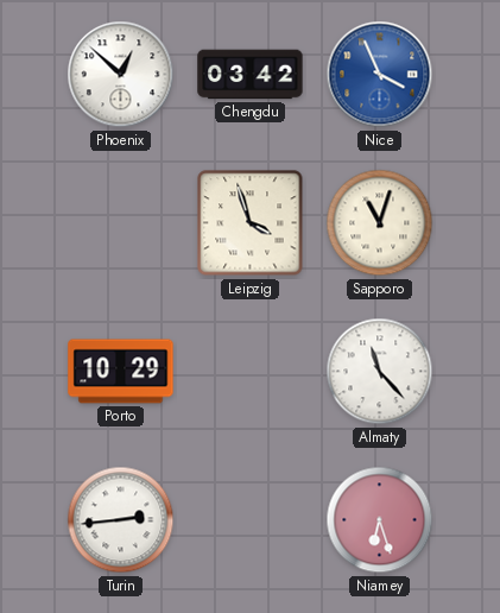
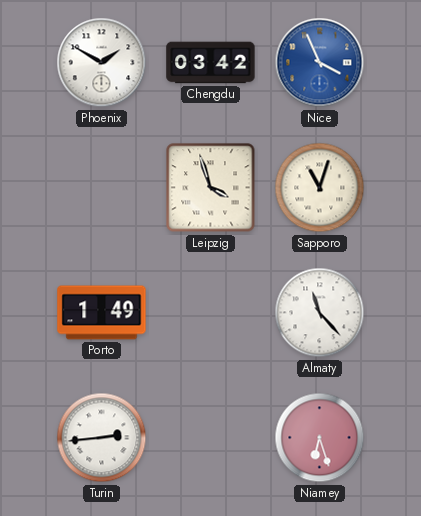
Phoenix: 12:52 -> 1:50
Porto: 10:29 -> 1:49
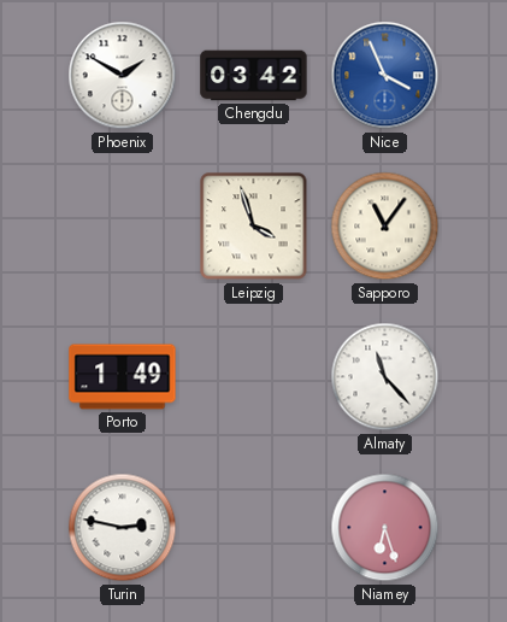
Sapporo: 11:03 -> 11:06
Turin: 2:44 -> 2:47
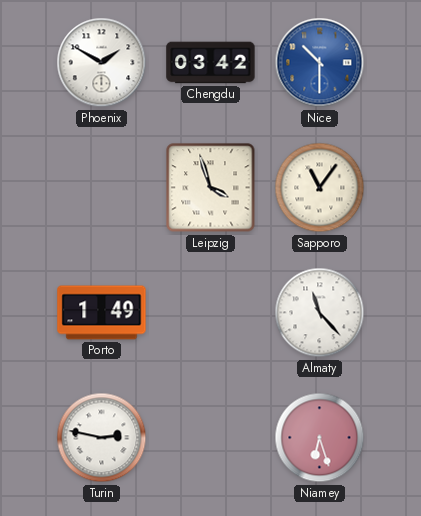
Nice: 3:56 -> 10:30
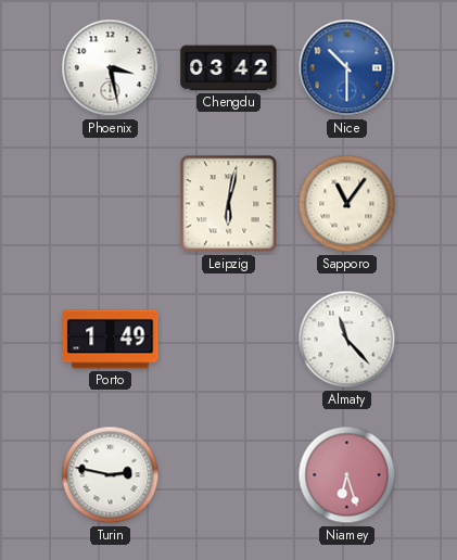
Phoenix: 1:50 -> 3:28
Leipzig: 3:57 -> 6:02
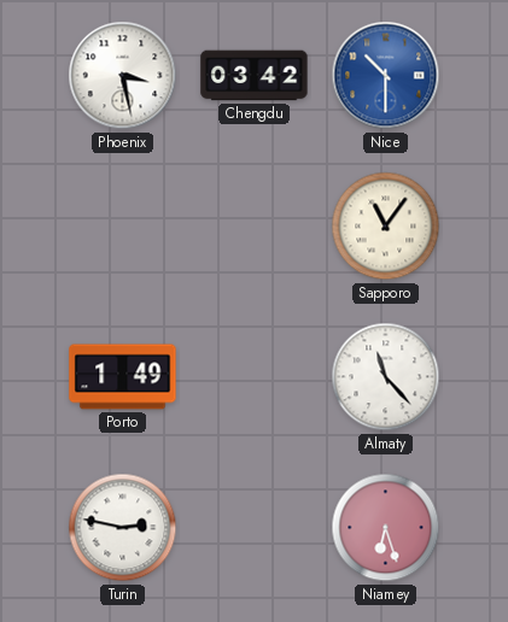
Leipzig: 6:02 -> none
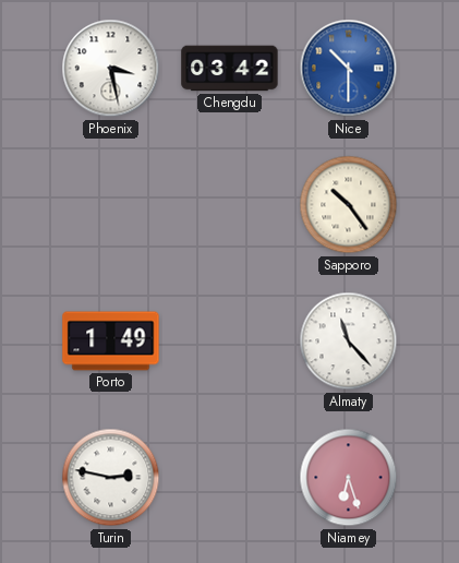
Sapporo: 11:06 -> 10:24
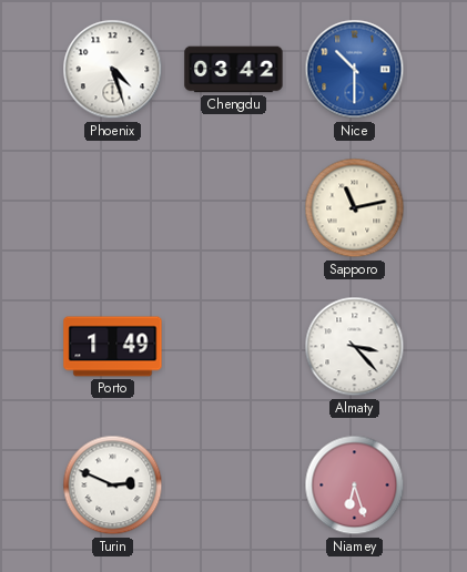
Phoenix: 3:28 -> 4:27
Sapporo: 10:24 -> 11:13
Almaty: 11:23 -> 3:23
Turin: 2:47 -> 2:49
